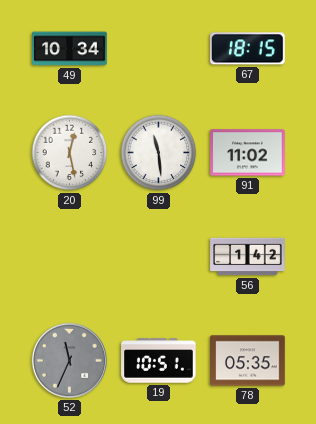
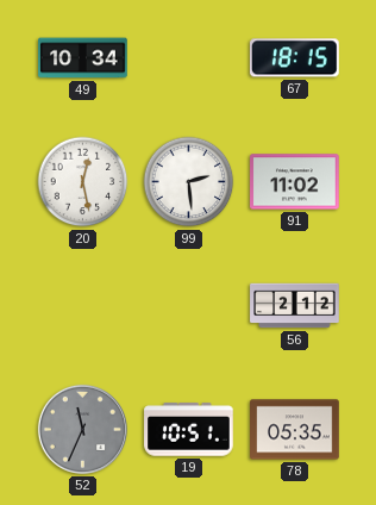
99: 11:29 -> 2:29
56: 1:42 -> 2:12
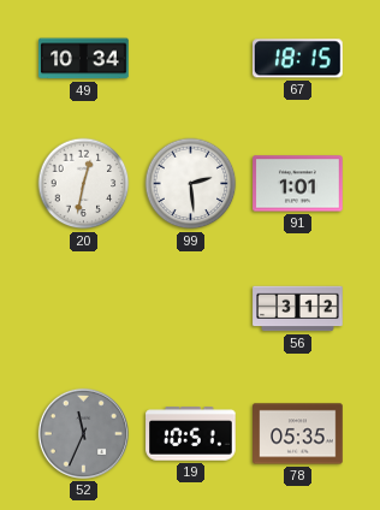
20: 12:28 -> 12:32
91: 11:02 -> 1:01
56: 2:12 -> 3:12
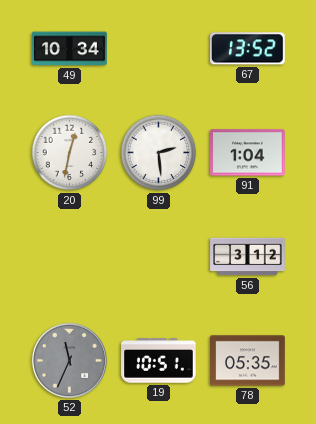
67: 18:15 -> 13:52
91: 1:01 -> 1:04
